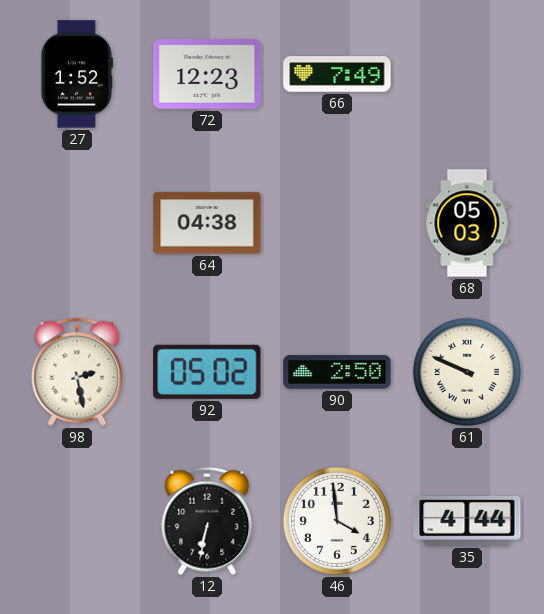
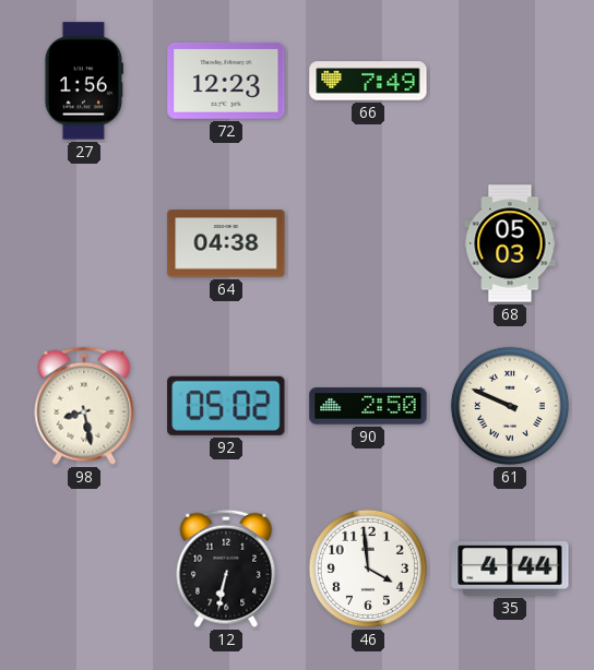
27: 1:52 -> 1:56
98: 2:28 -> 8:28
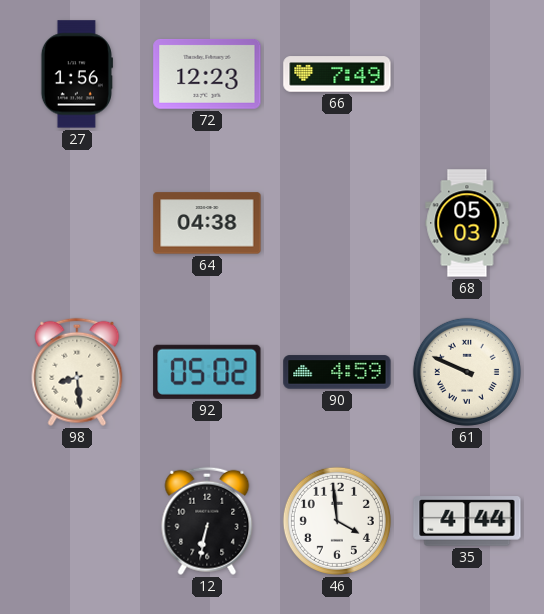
98: 8:28 -> 8:29
90: 2:50 -> 4:59
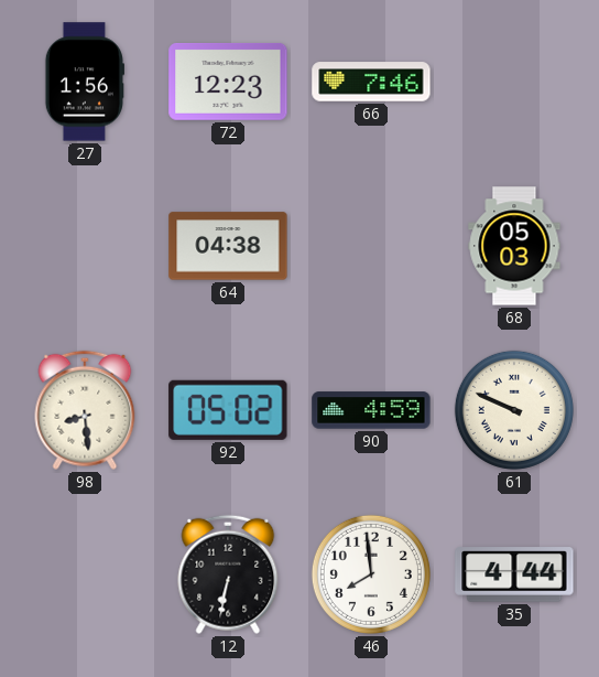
66: 7:49 -> 7:46
46: 3:59 -> 7:59
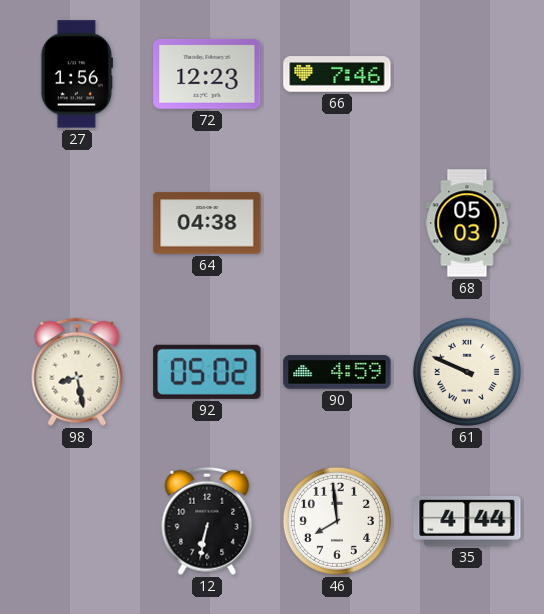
98: 8:29 -> 8:28
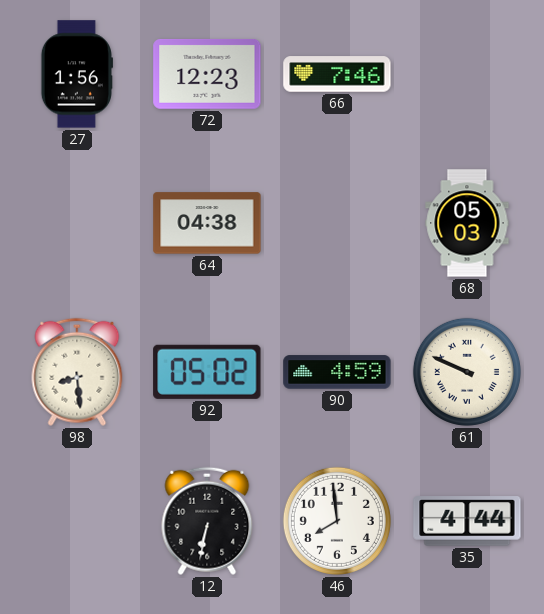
98: 8:28 -> 8:29
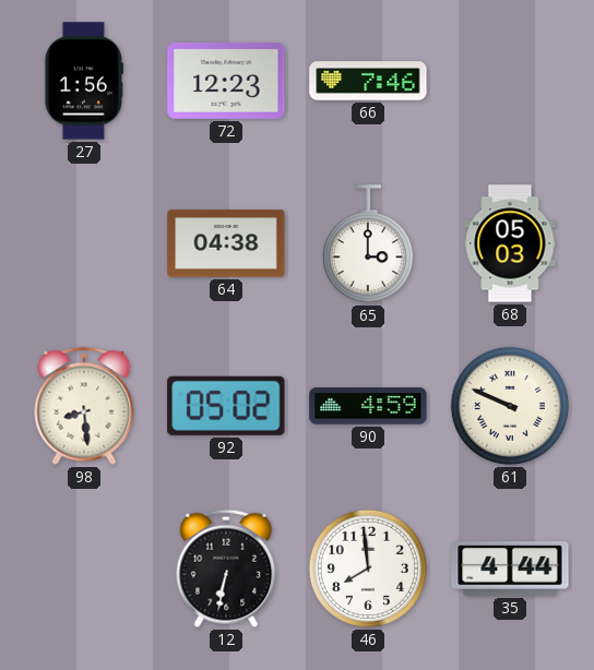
65: none -> 3:00
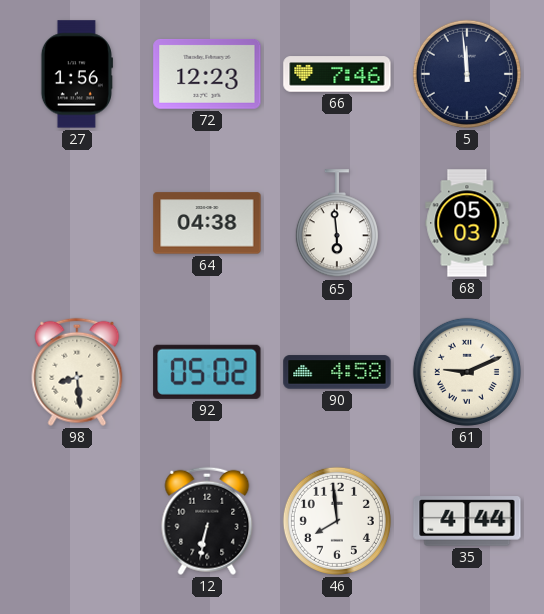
5: none -> 11:59
65: 3:00 -> 5:59
90: 4:59 -> 4:58
61: 9:49 -> 9:11
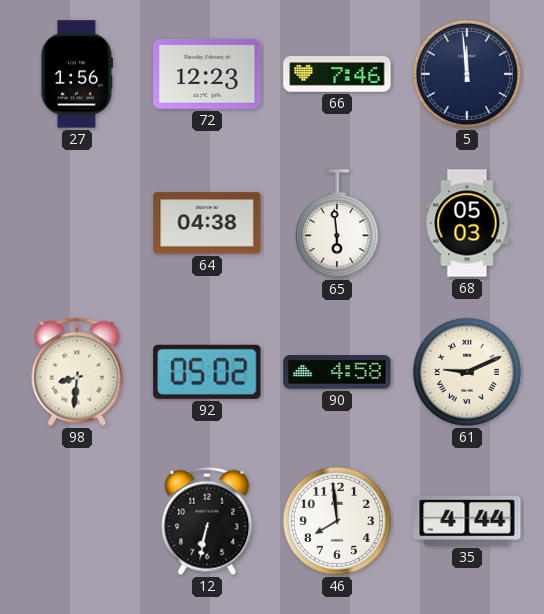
98: 8:29 -> 8:31
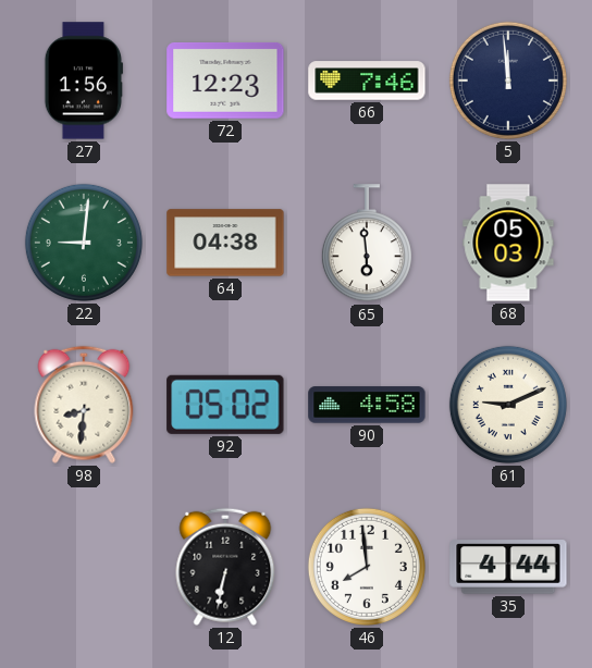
22: none -> 9:01
